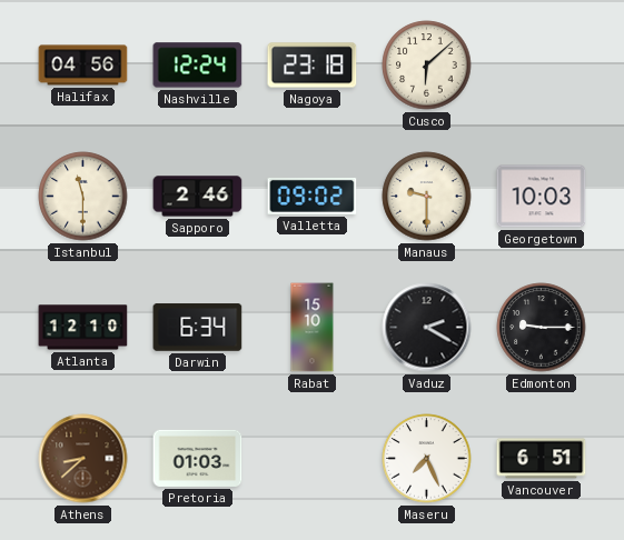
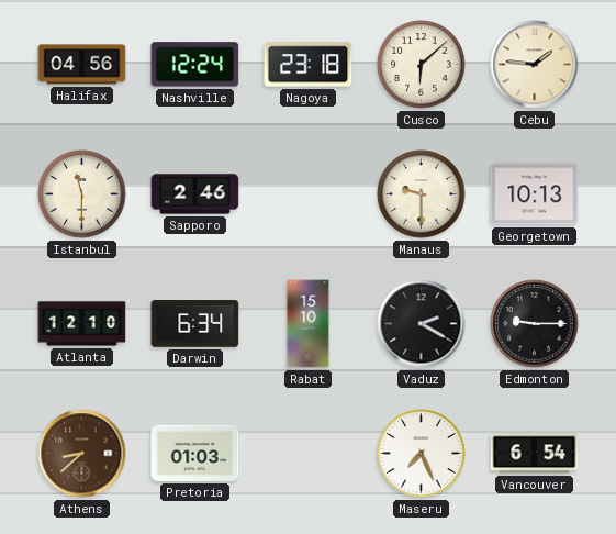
Cebu: none -> 1:46
Valletta: 09:02 -> none
Georgetown: 10:03 -> 10:13
Vancouver: 6:51 -> 6:54
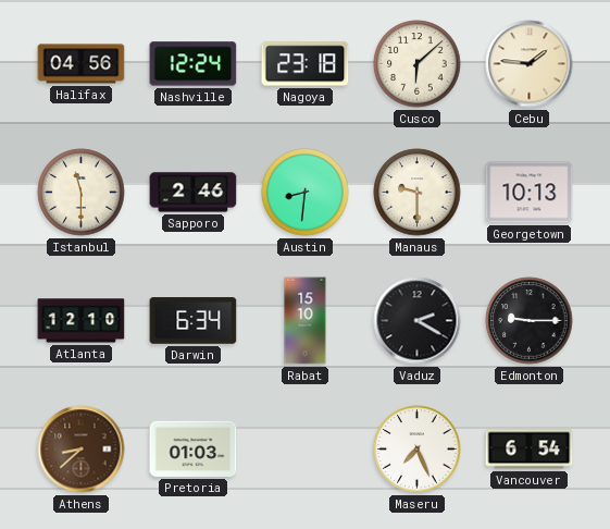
Austin: none -> 8:31
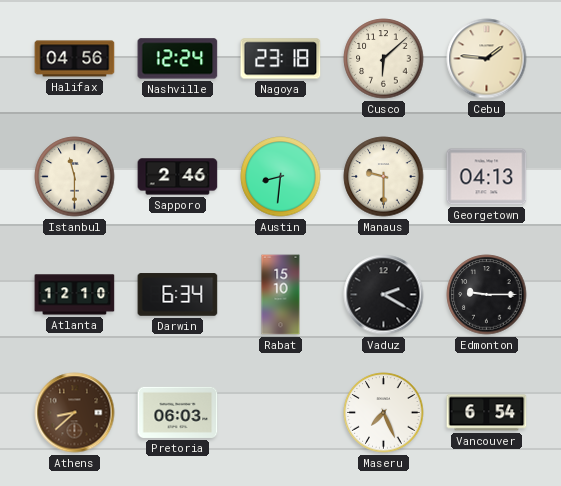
Georgetown: 10:13 -> 04:13
Pretoria: 01:03 -> 06:03
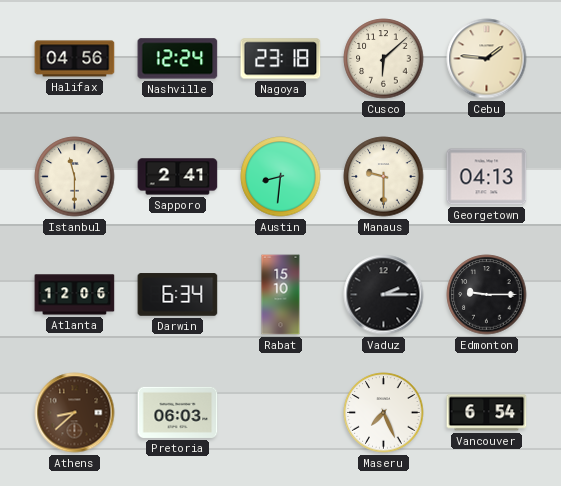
Sapporo: 2:46 -> 2:41
Atlanta: 12:10 -> 12:06
Vaduz: 2:20 -> 2:15
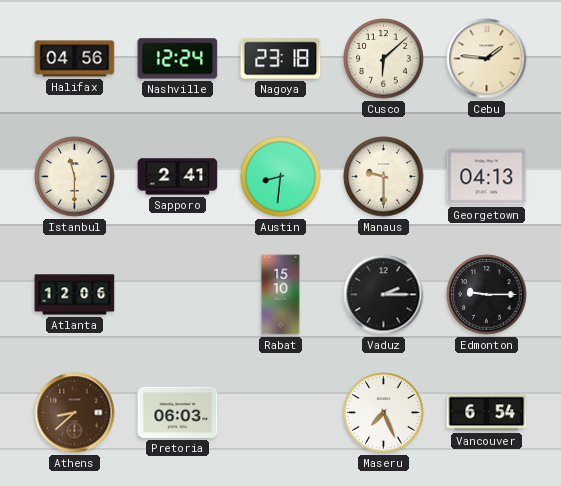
Darwin: 6:34 -> none
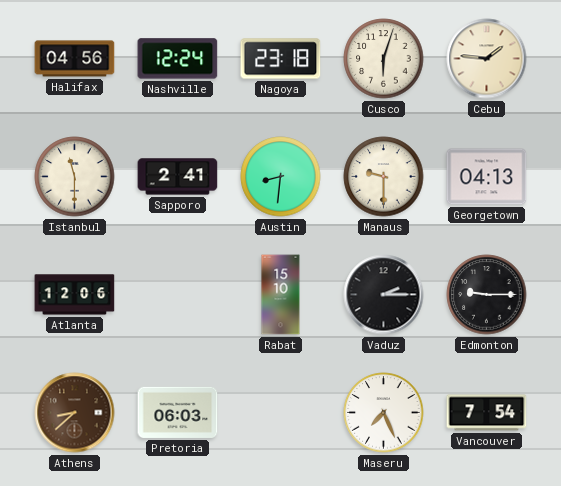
Cusco: 6:08 -> 6:03
Vancouver: 6:54 -> 7:54
